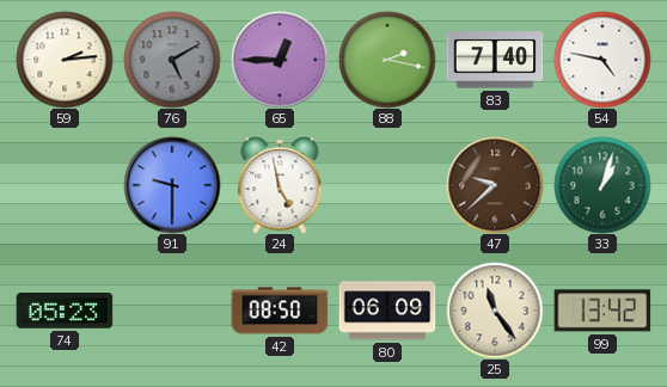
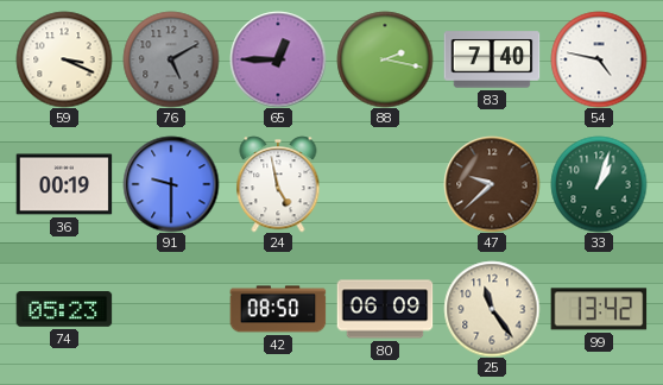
59: 2:14 -> 3:19
36: none -> 00:19
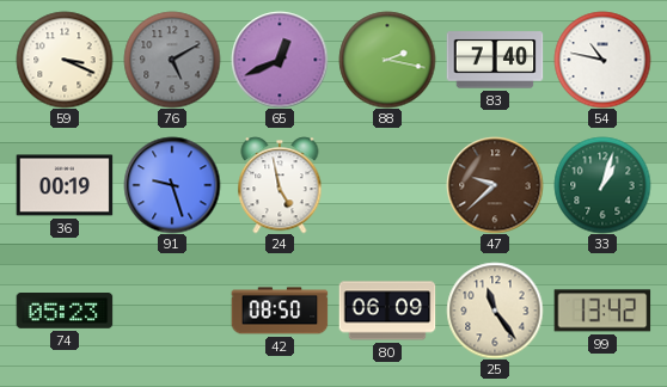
65: 12:45 -> 12:41
54: 4:47 -> 10:47
91: 9:30 -> 9:27
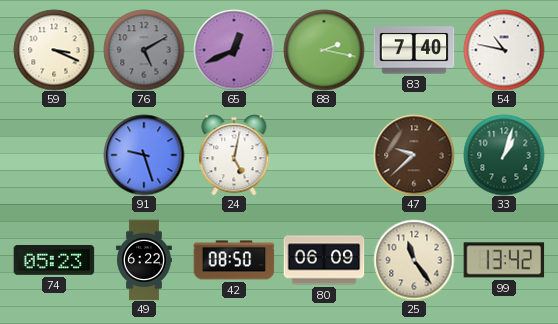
36: 00:19 -> none
24: 4:58 -> 5:02
49: none -> 6:22
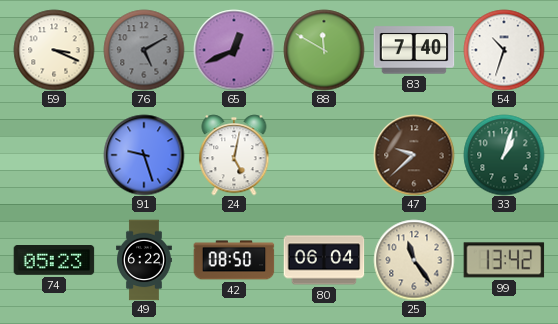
88: 2:17 -> 11:50
54: 10:47 -> 10:33
80: 06:09 -> 06:04
